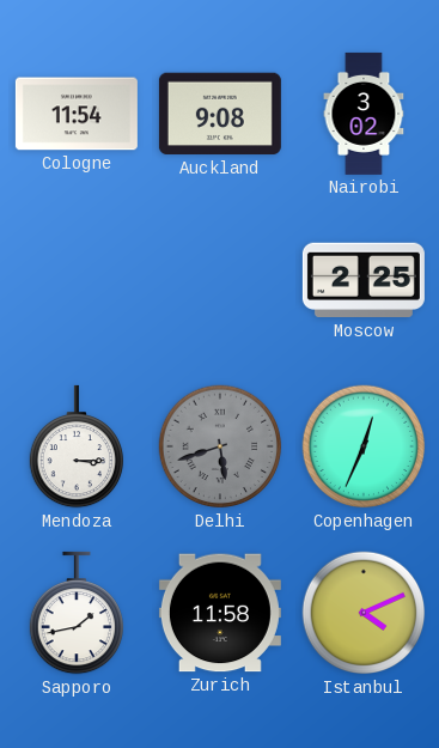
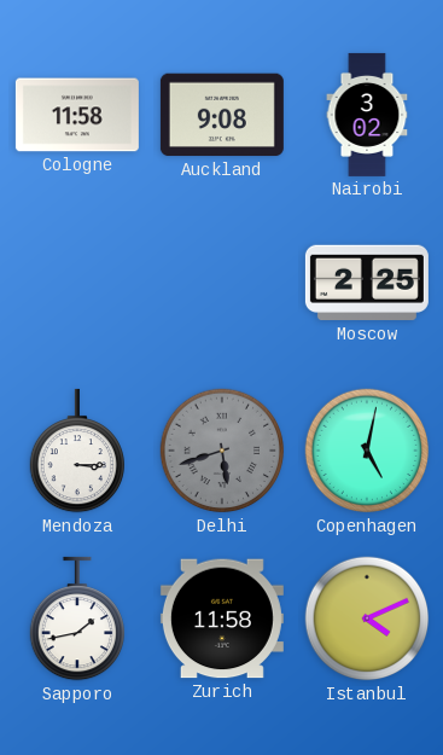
Cologne: 11:54 -> 11:58
Copenhagen: 12:34 -> 5:02
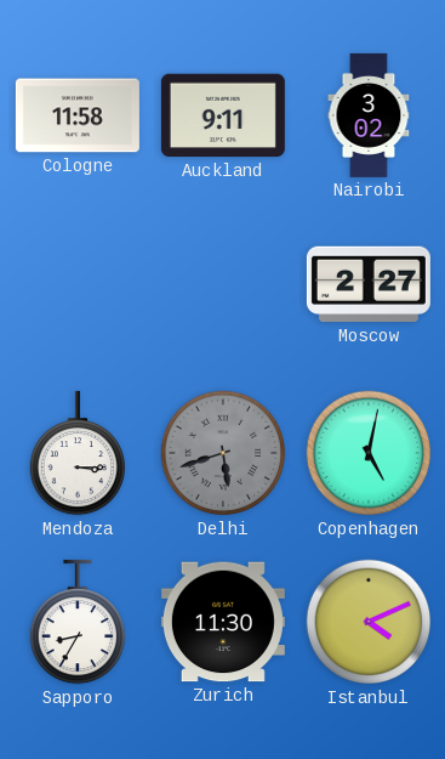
Auckland: 9:08 -> 9:11
Moscow: 2:25 -> 2:27
Sapporo: 1:43 -> 8:35
Zurich: 11:58 -> 11:30
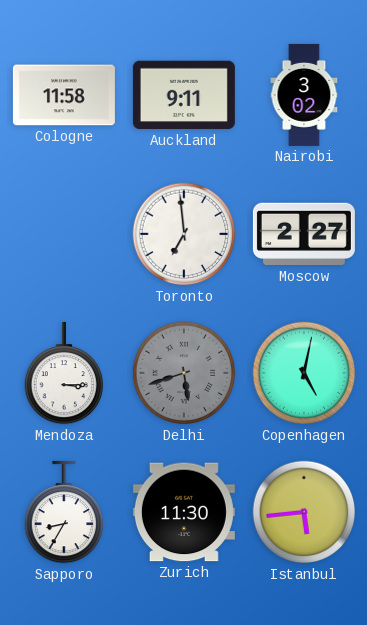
Toronto: none -> 6:59
Istanbul: 4:11 -> 5:44
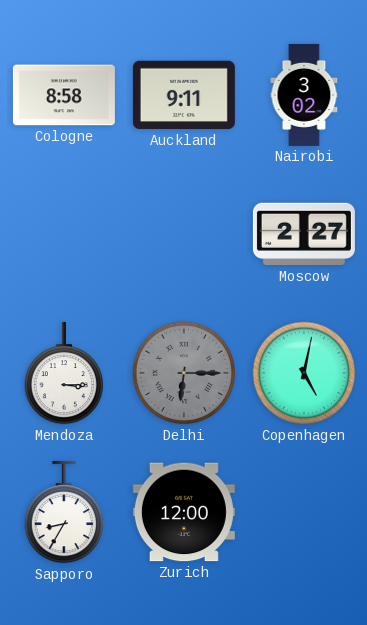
Cologne: 11:58 -> 8:58
Toronto: 6:59 -> none
Delhi: 5:42 -> 6:15
Zurich: 11:30 -> 12:00
Istanbul: 5:44 -> none
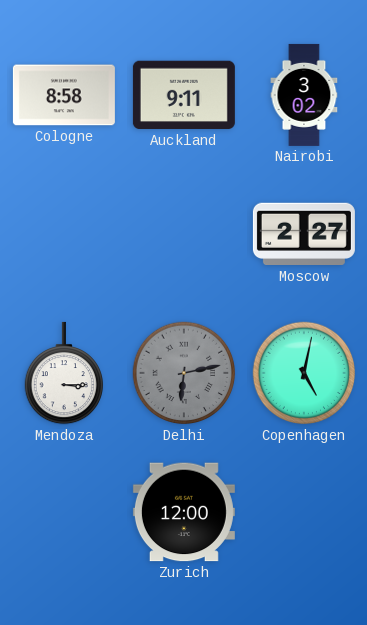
Delhi: 6:15 -> 6:13
Sapporo: 8:35 -> none
